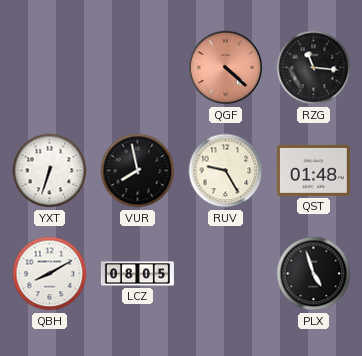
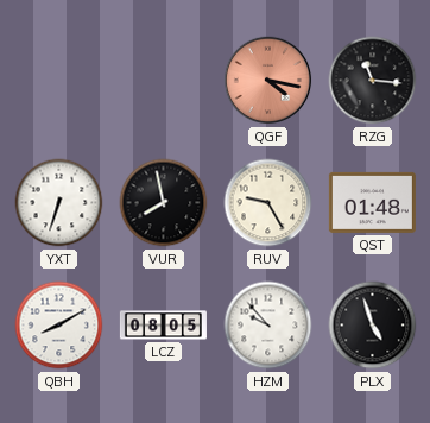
QGF: 4:22 -> 4:17
HZM: none -> 9:53
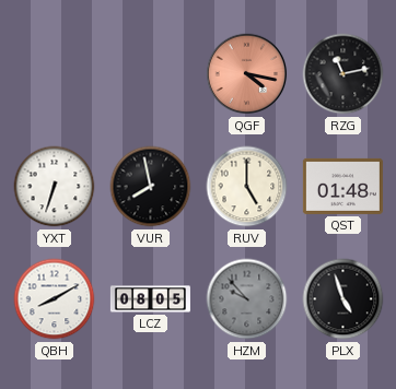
RZG: 11:16 -> 11:13
RUV: 9:25 -> 5:00
HZM dial: white -> grey
